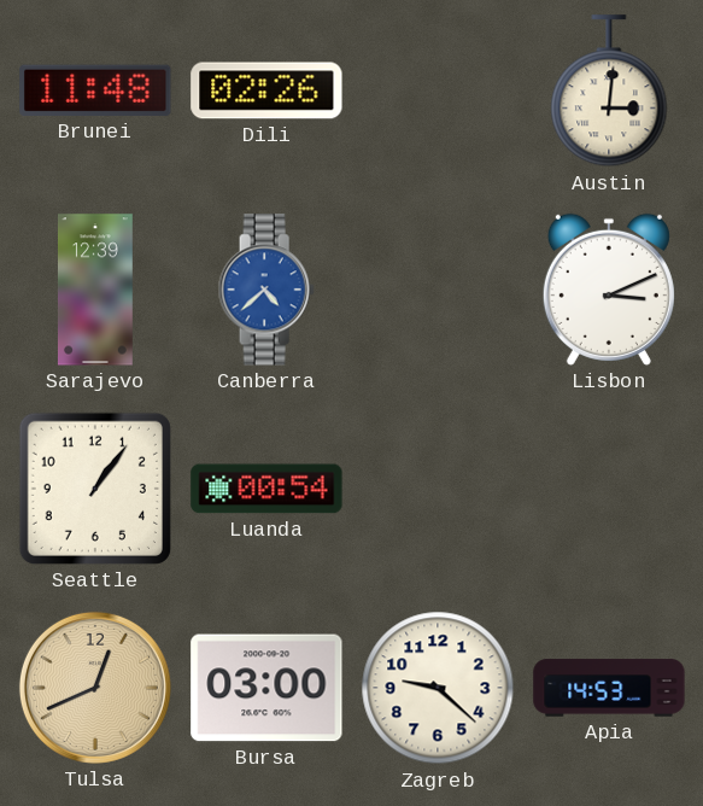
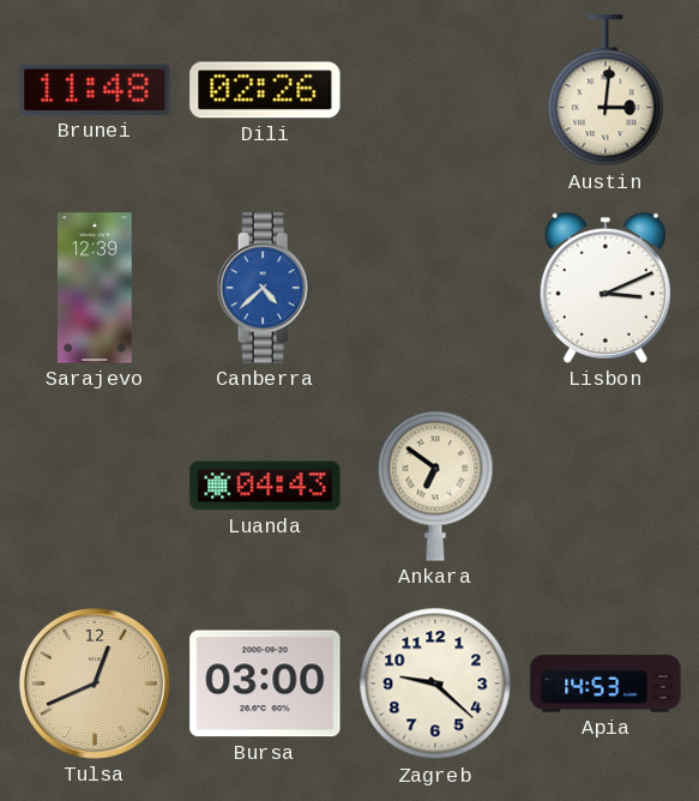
Seattle: 1:06 -> none
Luanda: 00:54 -> 04:43
Ankara: none -> 6:51
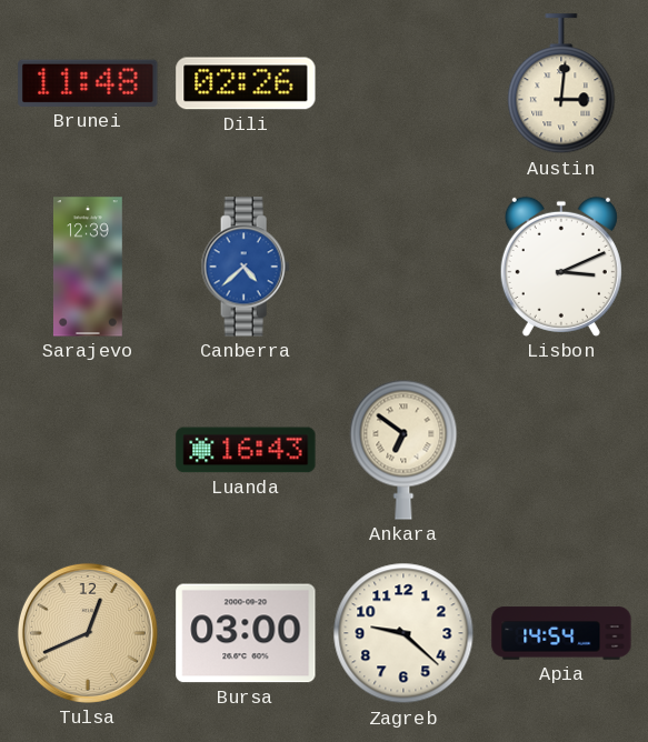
Luanda: 04:43 -> 16:43
Apia: 14:53 -> 14:54
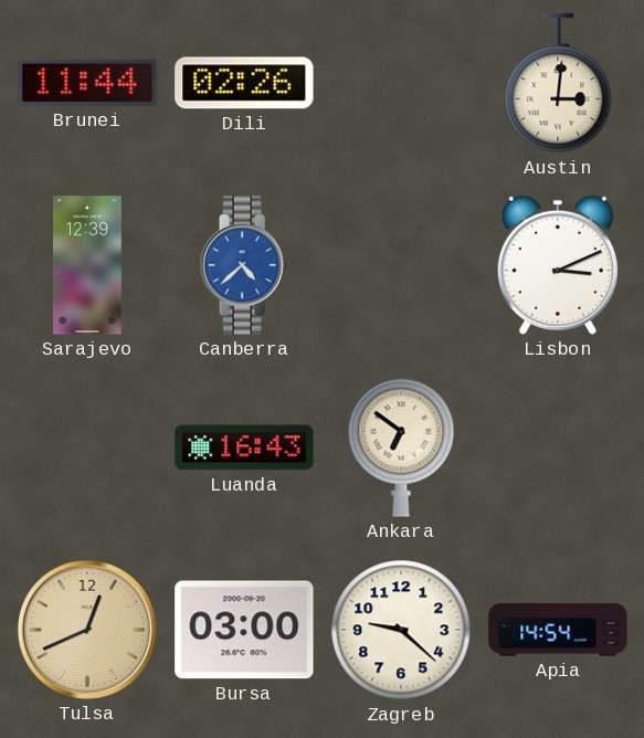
Brunei: 11:48 -> 11:44
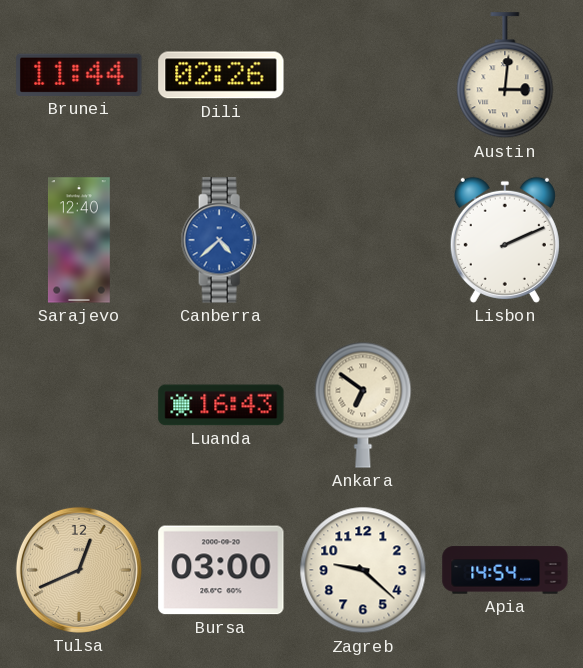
Sarajevo: 12:39 -> 12:40
Lisbon: 3:11 -> 2:11
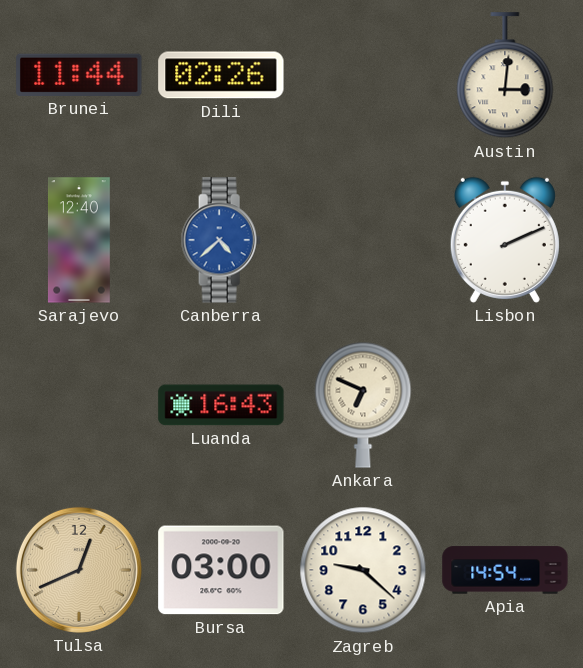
Ankara: 6:51 -> 6:49
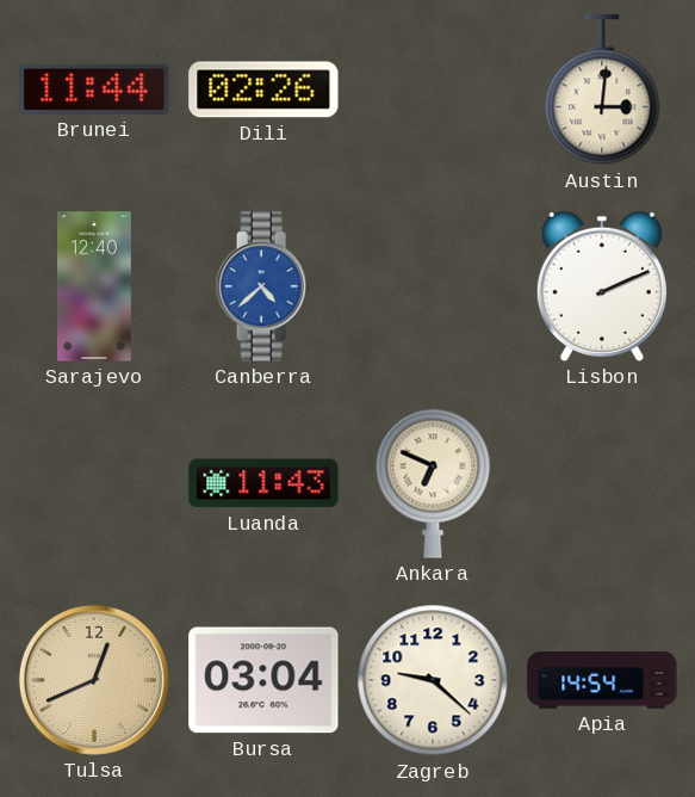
Luanda: 16:43 -> 11:43
Bursa: 03:00 -> 03:04
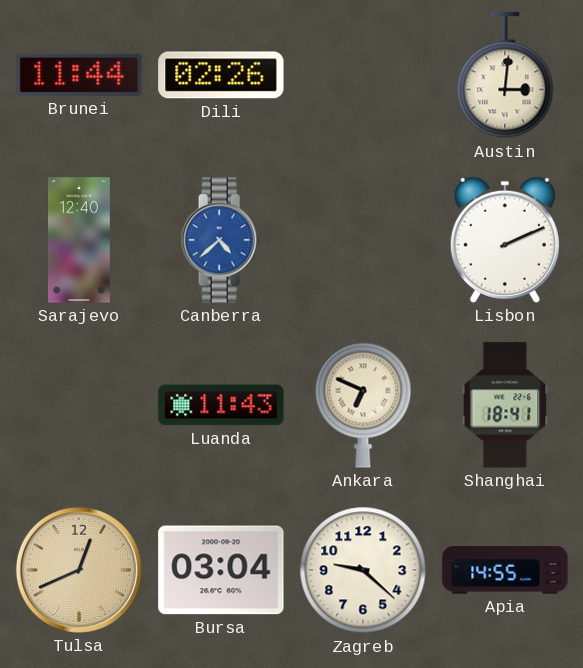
Shanghai: none -> 18:41
Apia: 14:54 -> 14:55
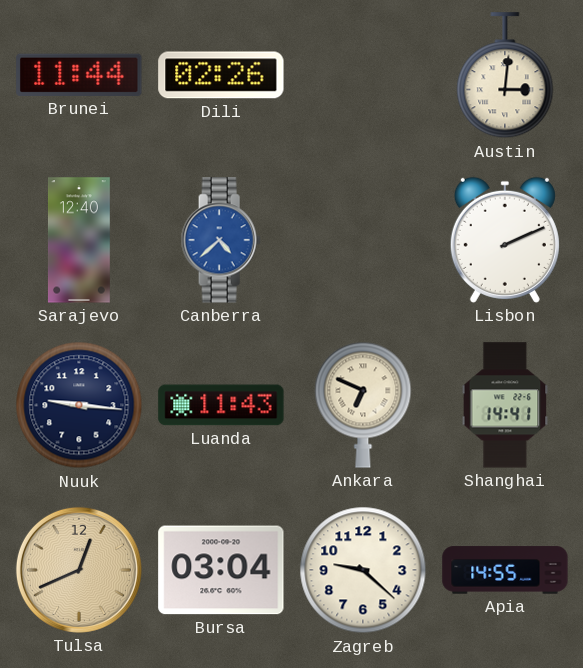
Nuuk: none -> 9:16
Shanghai: 18:41 -> 14:41
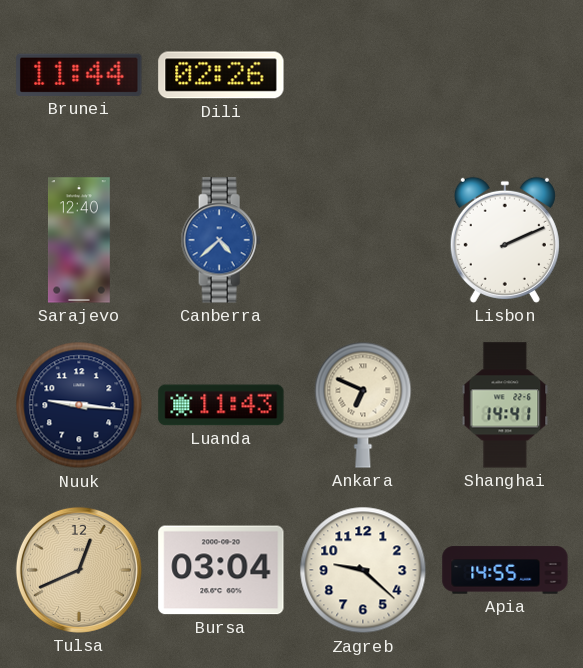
Austin: 3:01 -> none
